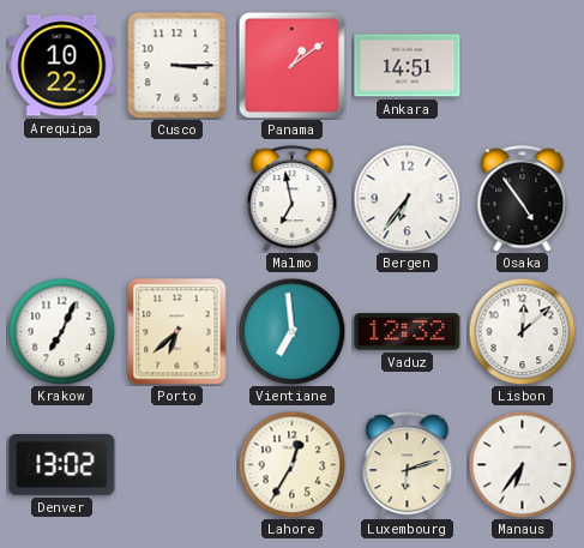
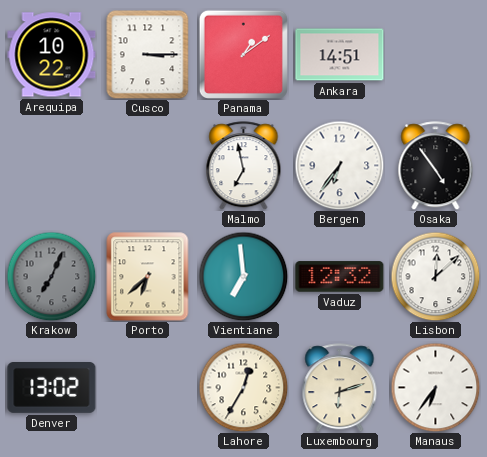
Krakow dial: white -> grey
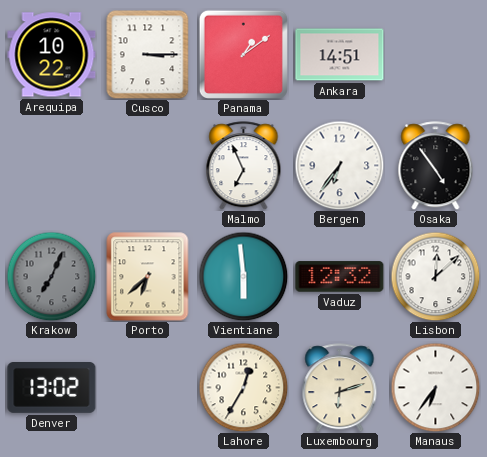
Malmo: 6:58 -> 6:56
Vientiane: 6:59 -> 5:59
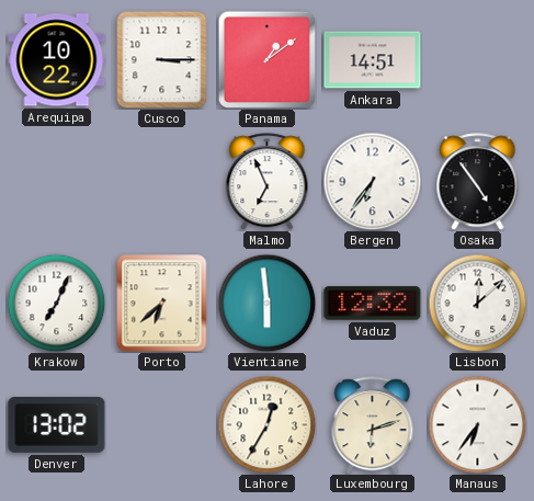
Krakow dial: grey -> white
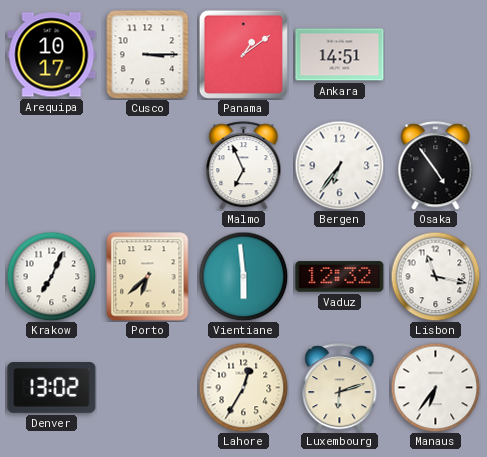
Arequipa: 10:22 -> 10:17
Lisbon: 12:08 -> 11:17
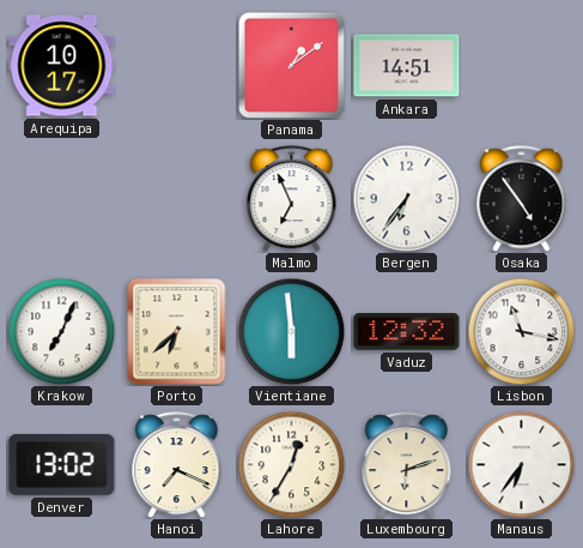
Cusco: 3:15 -> none
Hanoi: none -> 7:19
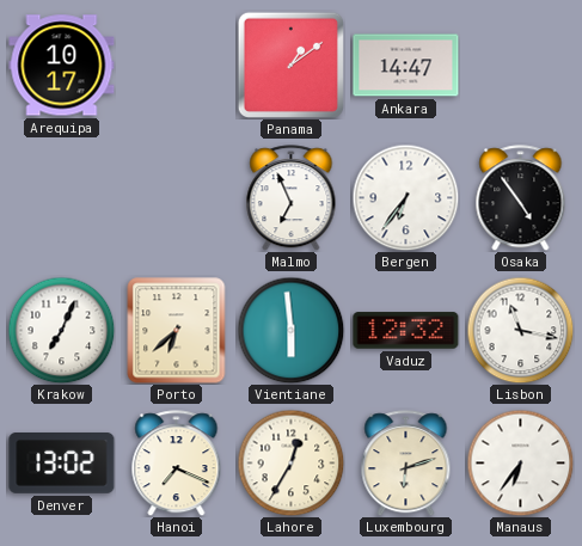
Ankara: 14:51 -> 14:47
